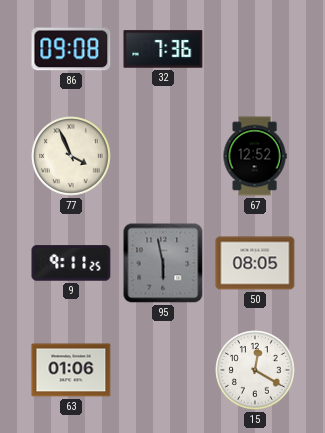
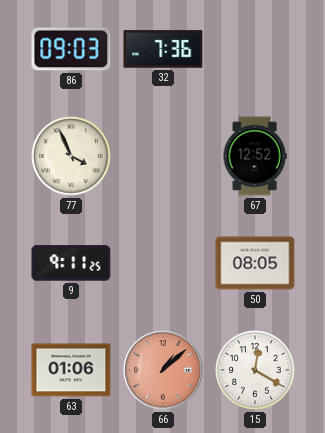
86: 09:08 -> 09:03
95: 5:58 -> none
66: none -> 1:08
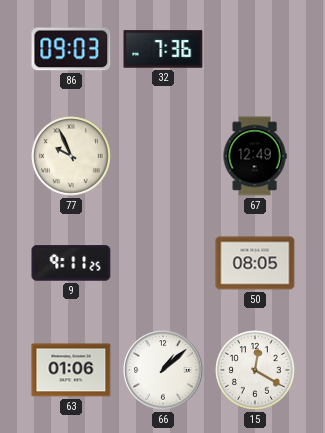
77: 3:56 -> 9:56
67: 12:52 -> 12:49
66 dial: salmon -> white
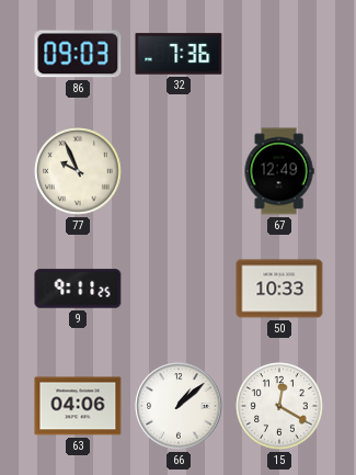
50: 08:05 -> 10:33
63: 01:06 -> 04:06
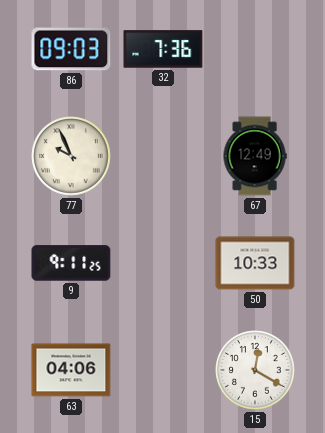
66: 1:08 -> none
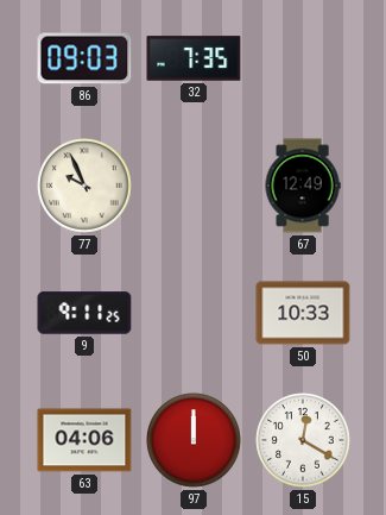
32: 7:36 -> 7:35
97: none -> 12:00
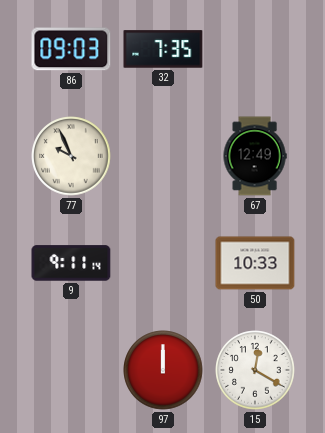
9: 9:11:25 -> 9:11:14
63: 04:06 -> none
